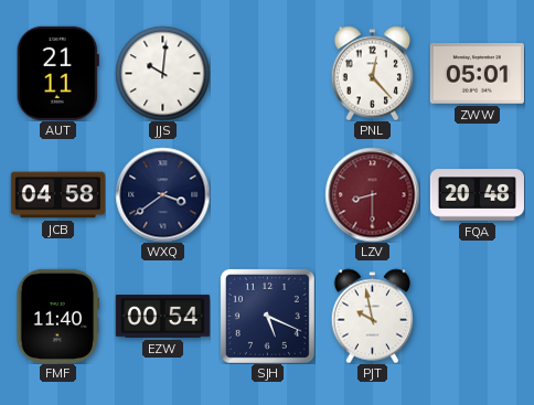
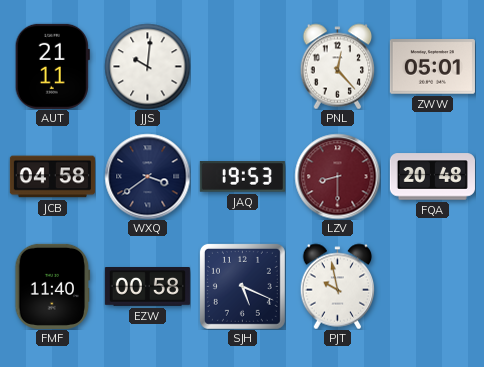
JAQ: none -> 19:53
EZW: 00:54 -> 00:58
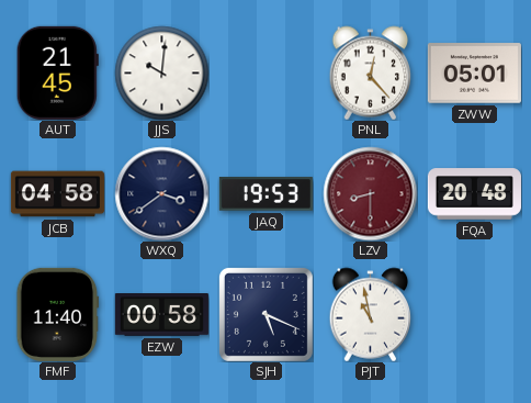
AUT: 21:11 -> 21:45
PJT: 9:58 -> 10:58
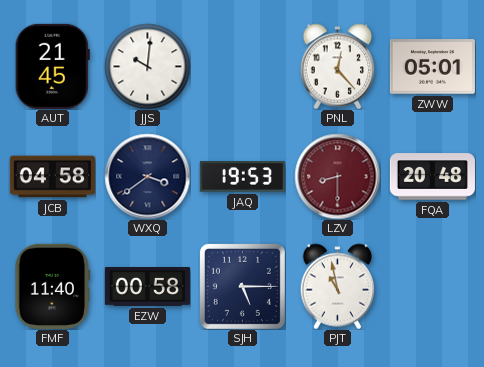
SJH: 5:19 -> 5:15
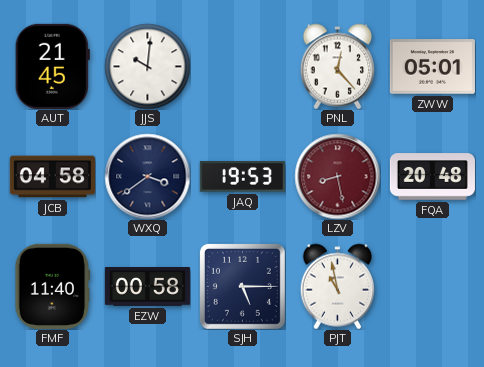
LZV: 8:30 -> 8:28
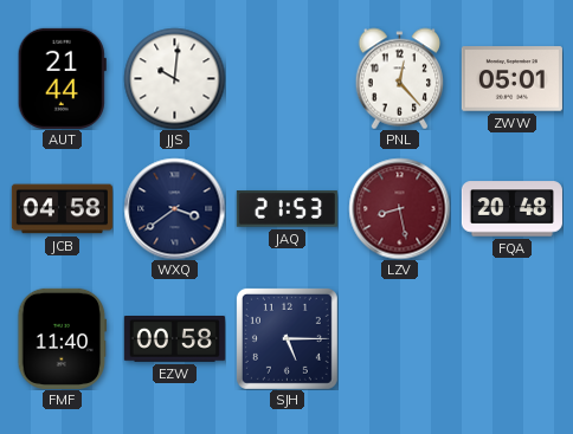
AUT: 21:45 -> 21:44
JAQ: 19:53 -> 21:53
PJT: 10:58 -> none
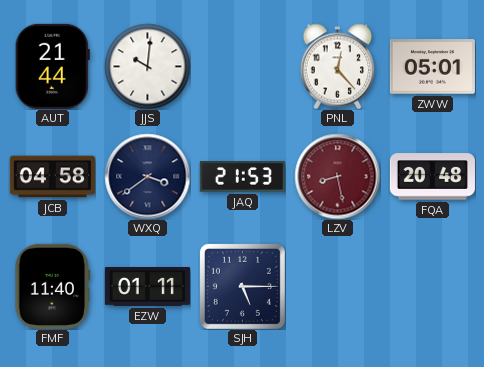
EZW: 00:58 -> 01:11
